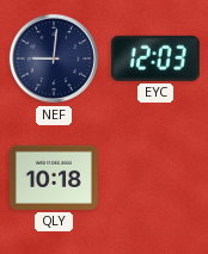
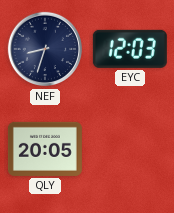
NEF: 9:01 -> 8:33
QLY: 10:18 -> 20:05
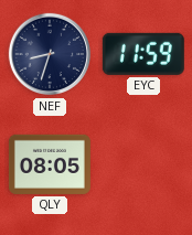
EYC: 12:03 -> 11:59
QLY: 20:05 -> 08:05
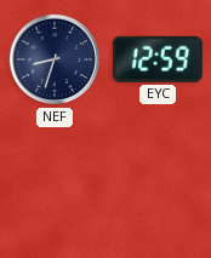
EYC: 11:59 -> 12:59
QLY: 08:05 -> none
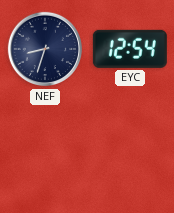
EYC: 12:59 -> 12:54
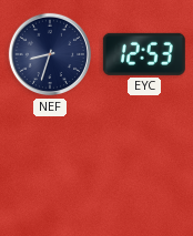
EYC: 12:54 -> 12:53
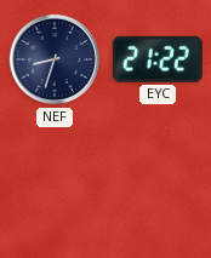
EYC: 12:53 -> 21:22
